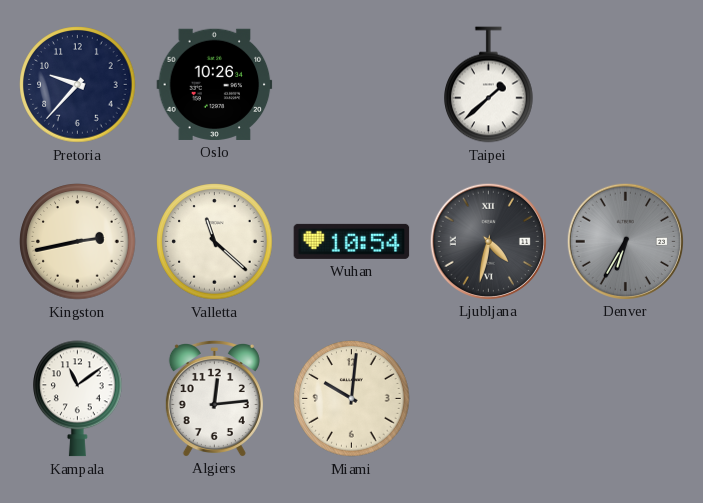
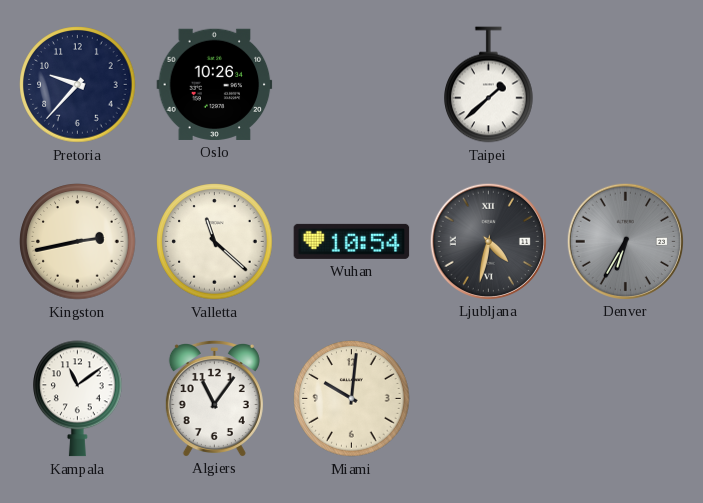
Algiers: 12:14 -> 11:06
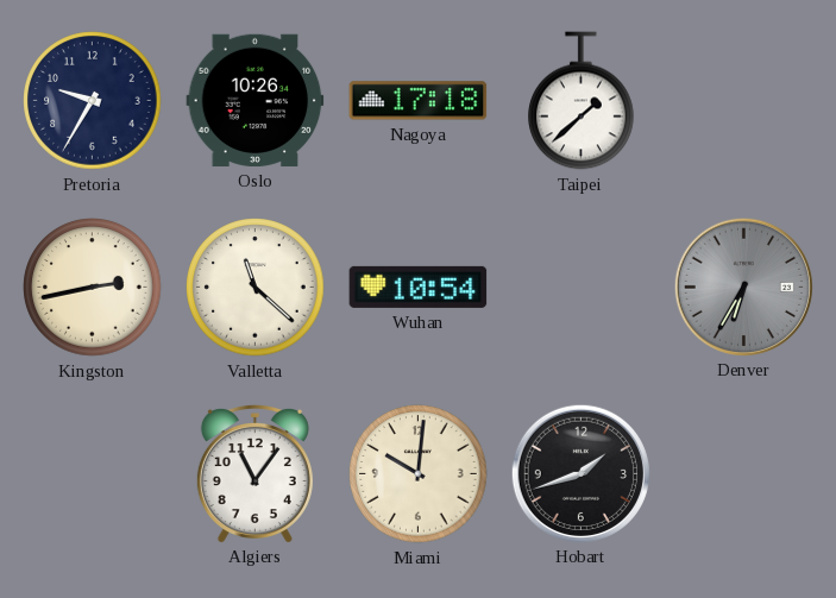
Pretoria: 9:37 -> 9:35
Nagoya: none -> 17:18
Ljubljana: 4:32 -> none
Kampala: 11:09 -> none
Hobart: none -> 1:42
